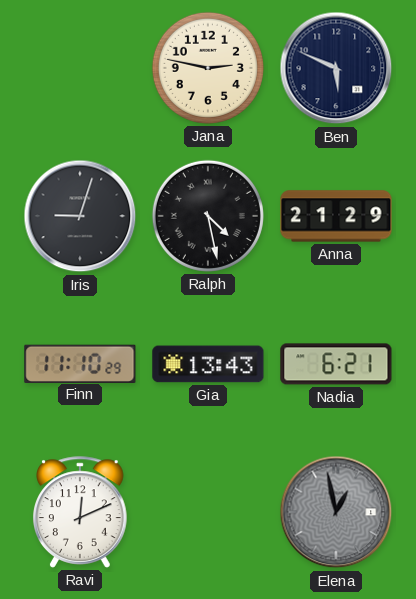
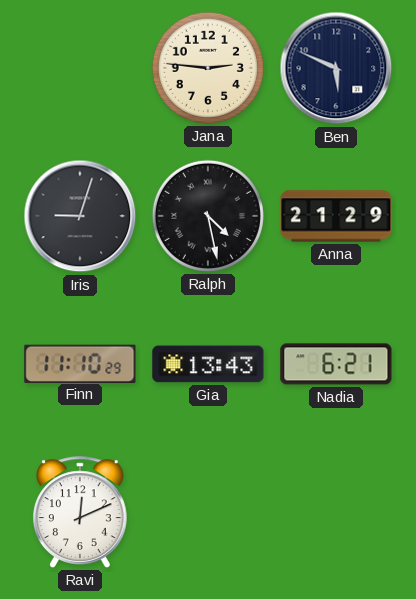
Jana: 2:47 -> 2:46
Elena: 12:58 -> none
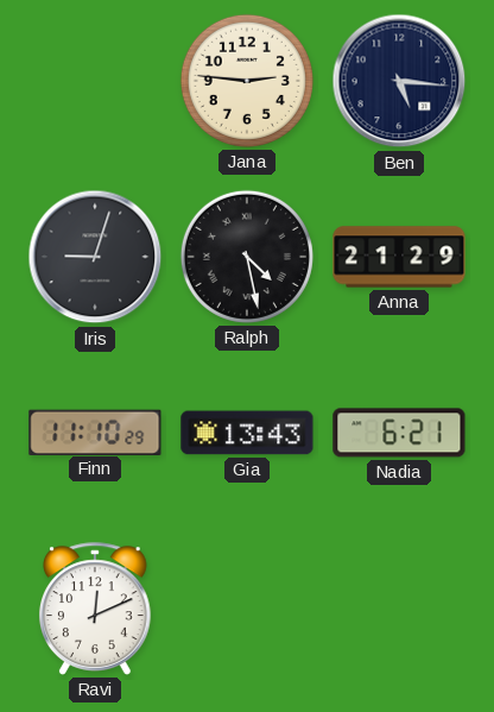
Ben: 5:49 -> 5:16
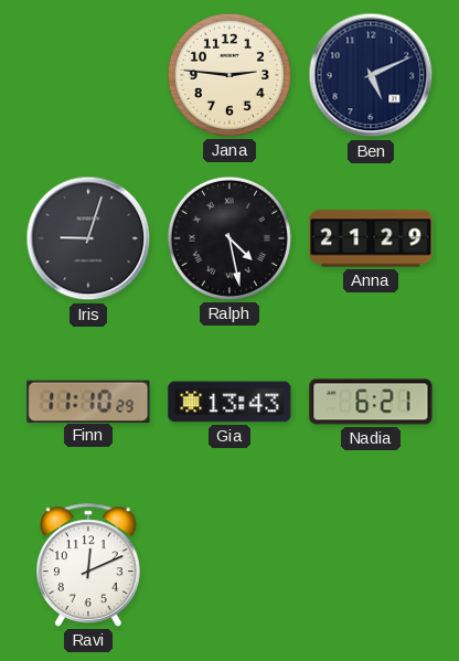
Ben: 5:16 -> 5:11
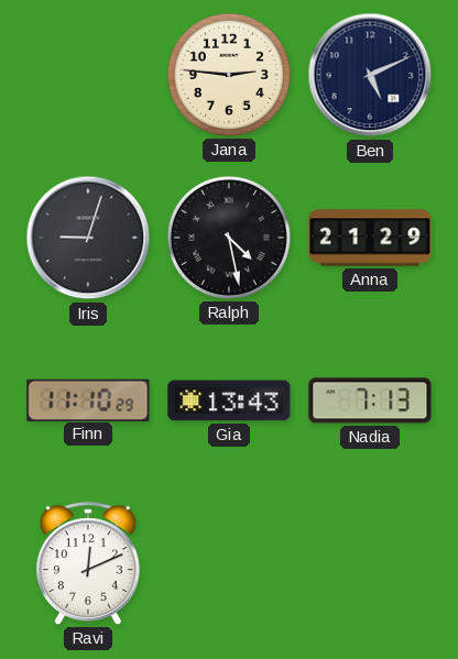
Nadia: 6:21 -> 7:13
